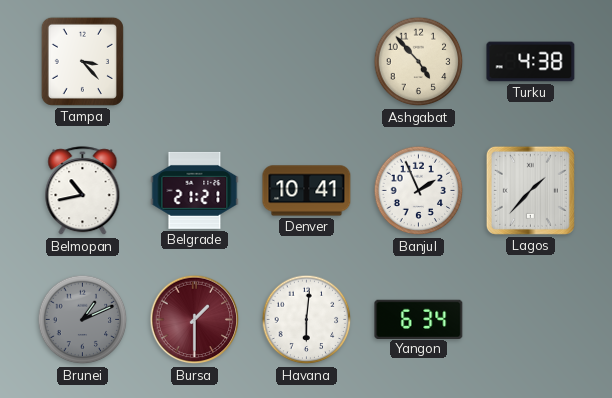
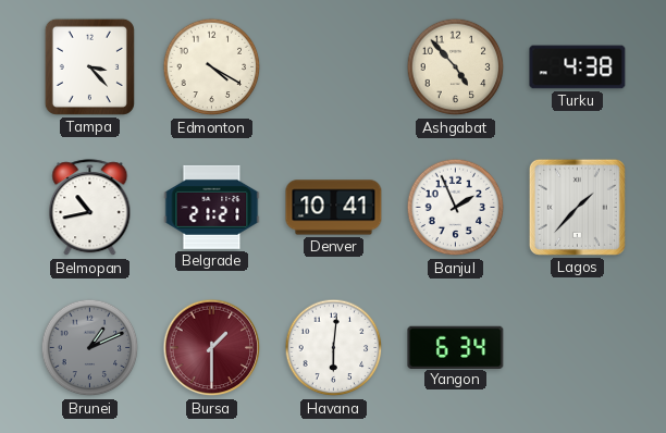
Edmonton: none -> 4:20
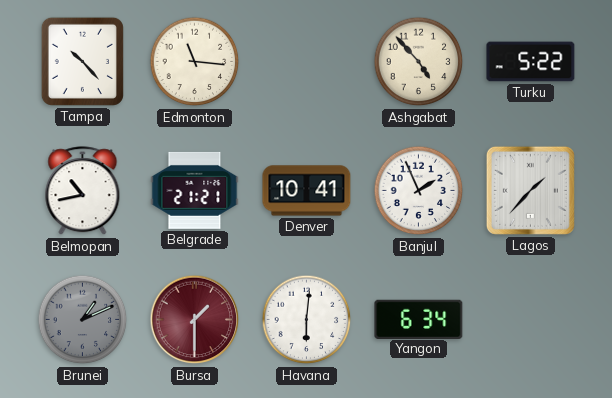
Tampa: 3:23 -> 10:23
Edmonton: 4:20 -> 11:16
Turku: 4:38 -> 5:22
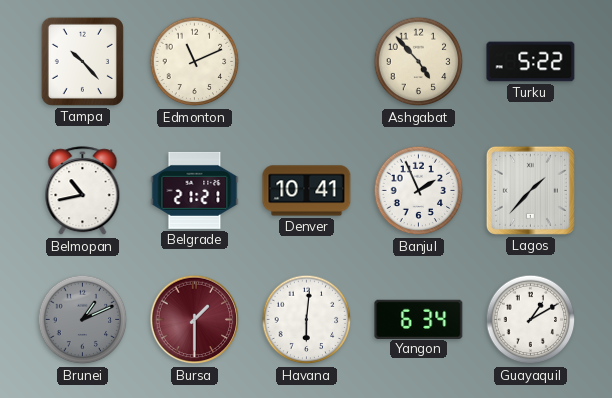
Edmonton: 11:16 -> 11:11
Guayaquil: none -> 1:10
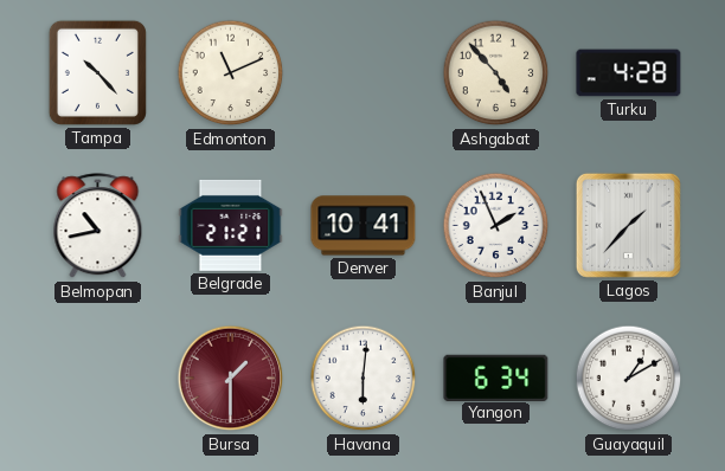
Turku: 5:22 -> 4:28
Brunei: 1:11 -> none
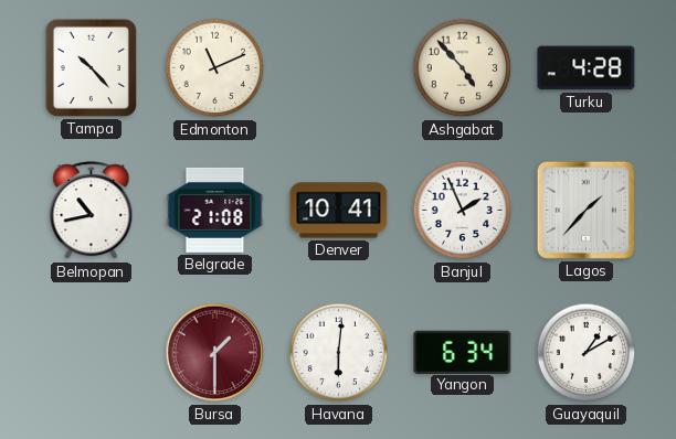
Belgrade: 21:21 -> 21:08
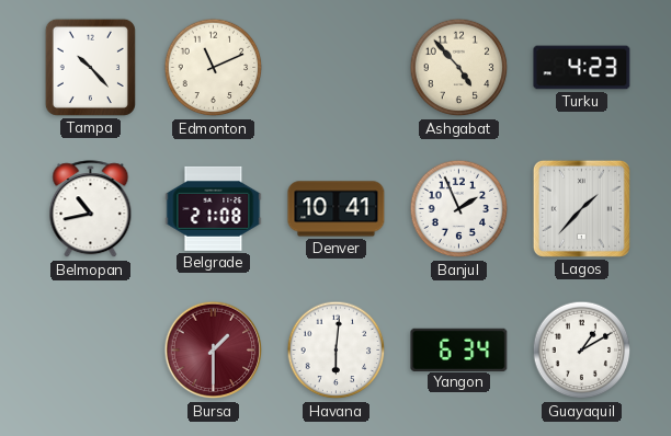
Turku: 4:28 -> 4:23
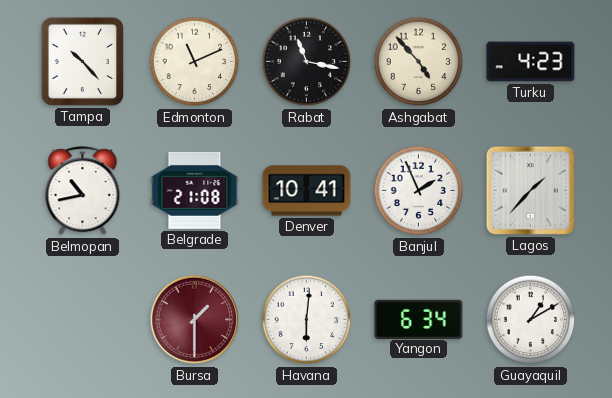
Rabat: none -> 11:17
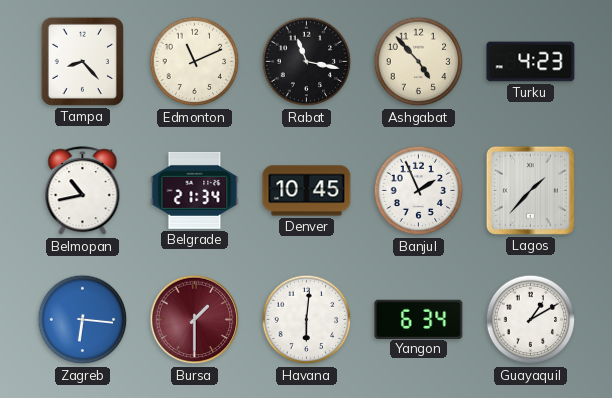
Tampa: 10:23 -> 8:23
Belgrade: 21:08 -> 21:34
Denver: 10:41 -> 10:45
Zagreb: none -> 6:16
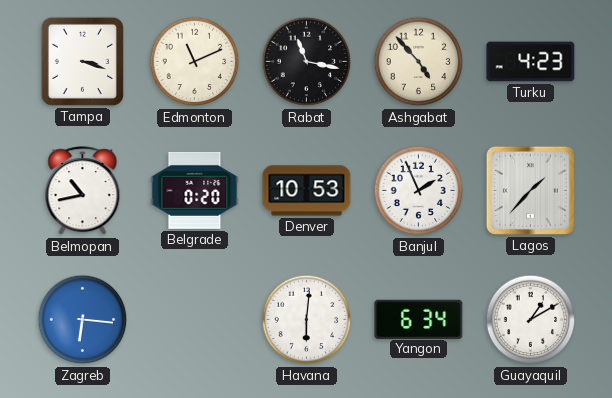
Tampa: 8:23 -> 3:18
Belgrade: 21:34 -> 0:20
Denver: 10:45 -> 10:53
Bursa: 1:30 -> none
